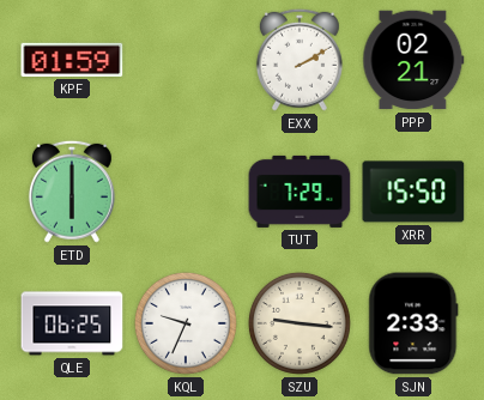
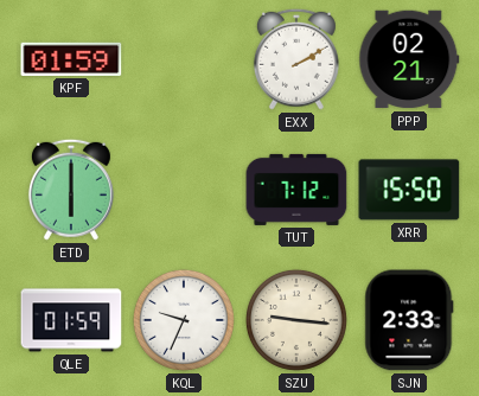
TUT: 7:29 -> 7:12
QLE: 06:25 -> 01:59
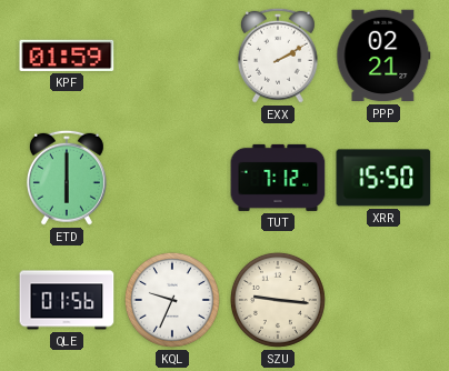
QLE: 01:59 -> 01:56
SJN: 2:33 -> none
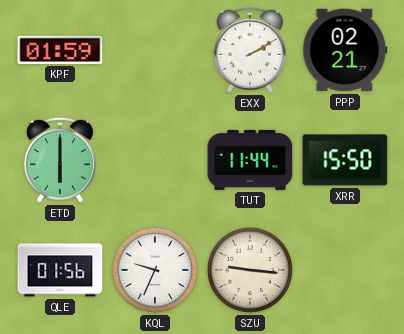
TUT: 7:12 -> 11:44
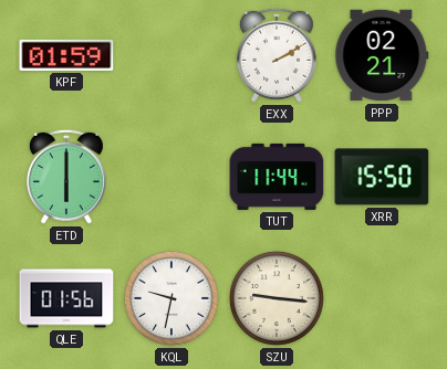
KQL: 9:34 -> 9:32
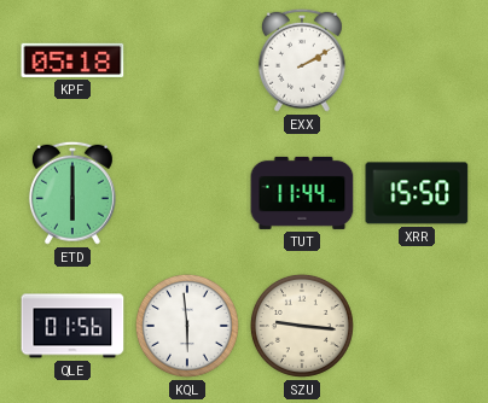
KPF: 01:59 -> 05:18
PPP: 02:21 -> none
KQL: 9:32 -> 5:59
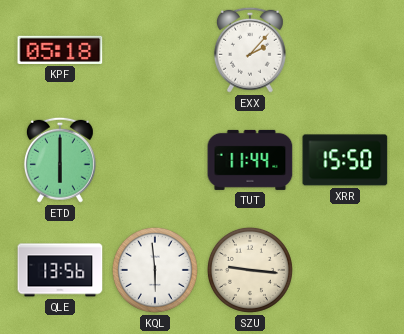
EXX: 2:10 -> 2:07
QLE: 01:56 -> 13:56
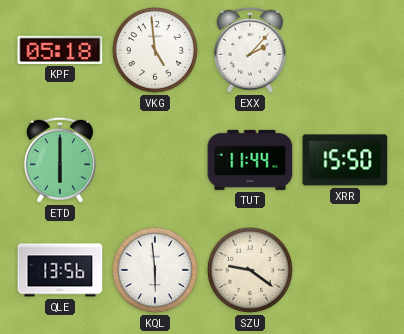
VKG: none -> 4:59
SZU: 9:16 -> 9:21
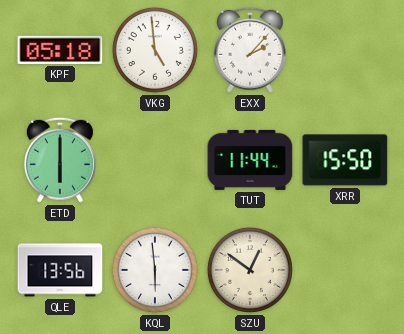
SZU: 9:21 -> 12:51
